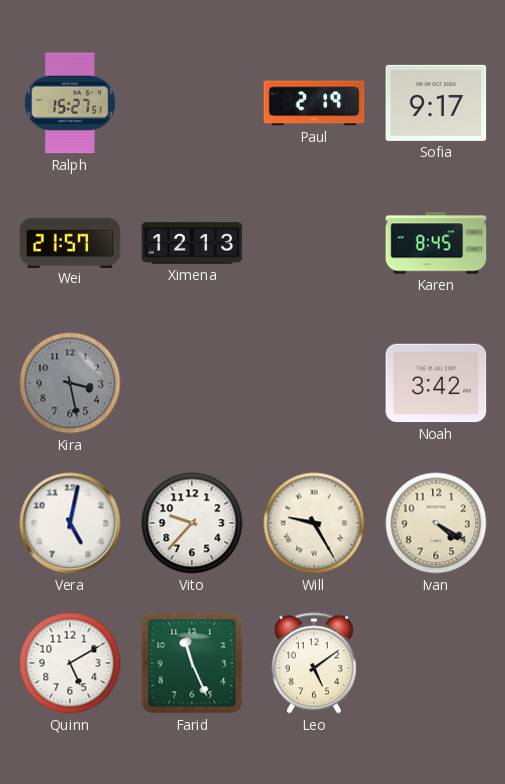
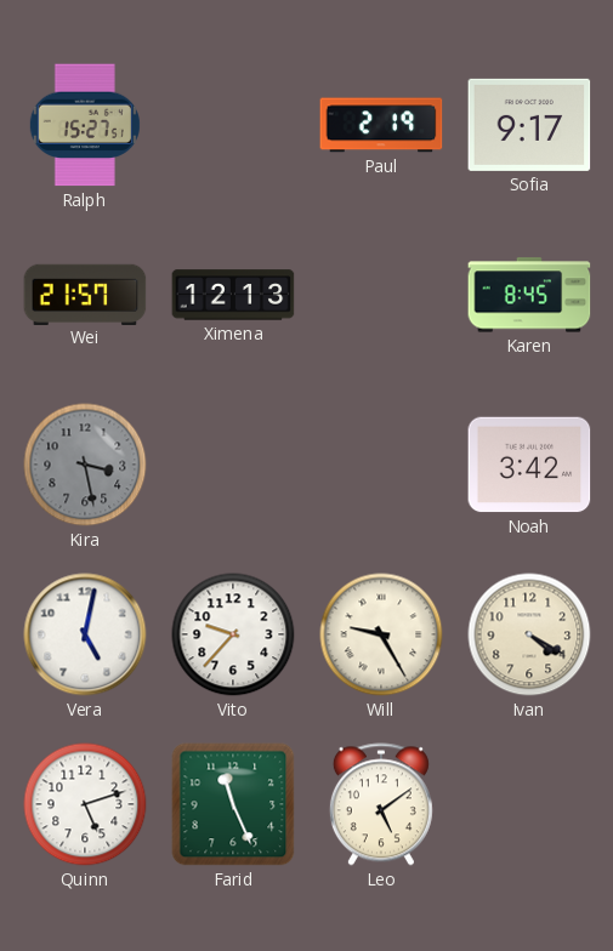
Quinn: 5:10 -> 5:12
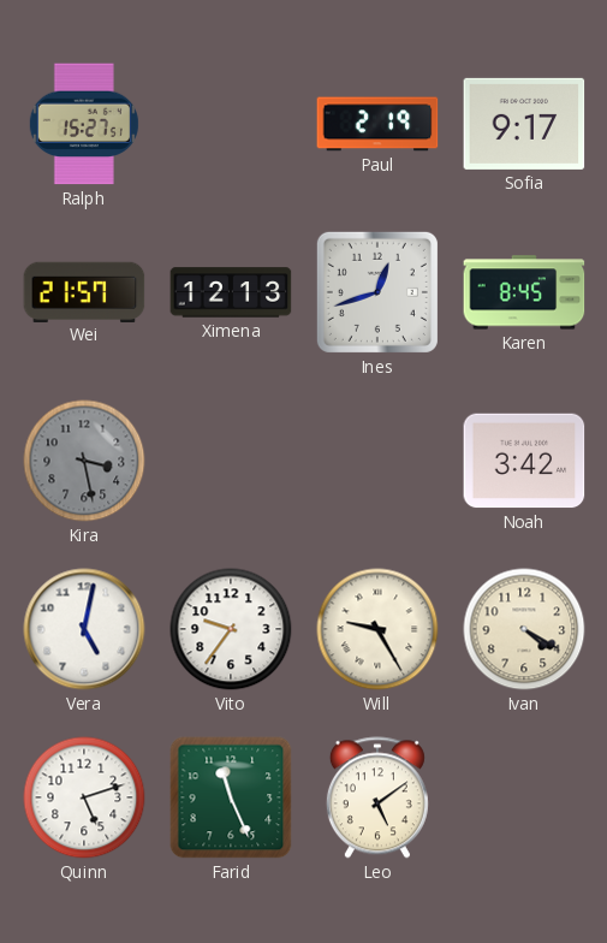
Ines: none -> 12:42
Vito: 9:37 -> 9:36
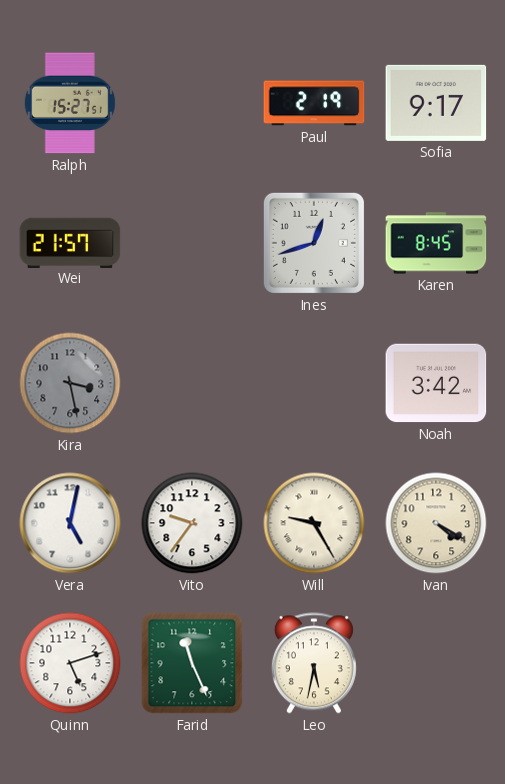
Ximena: 12:13 -> none
Leo: 5:09 -> 5:32
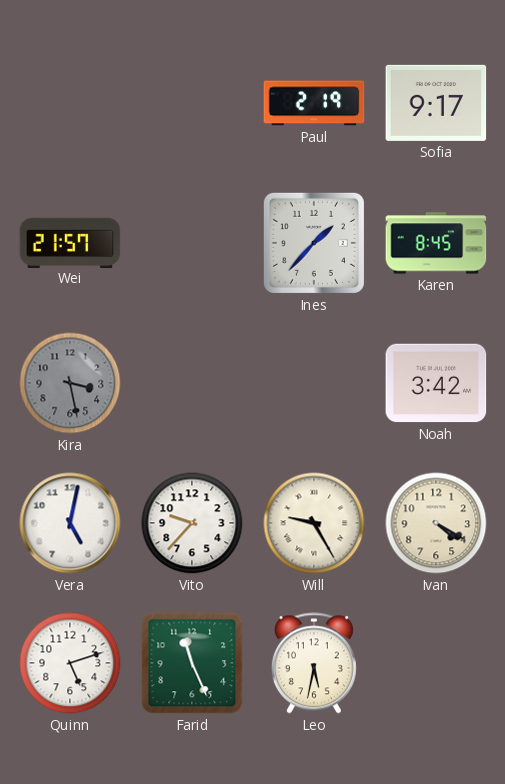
Ralph: 15:27 -> none
Ines: 12:42 -> 1:37
Vito: 9:36 -> 9:37
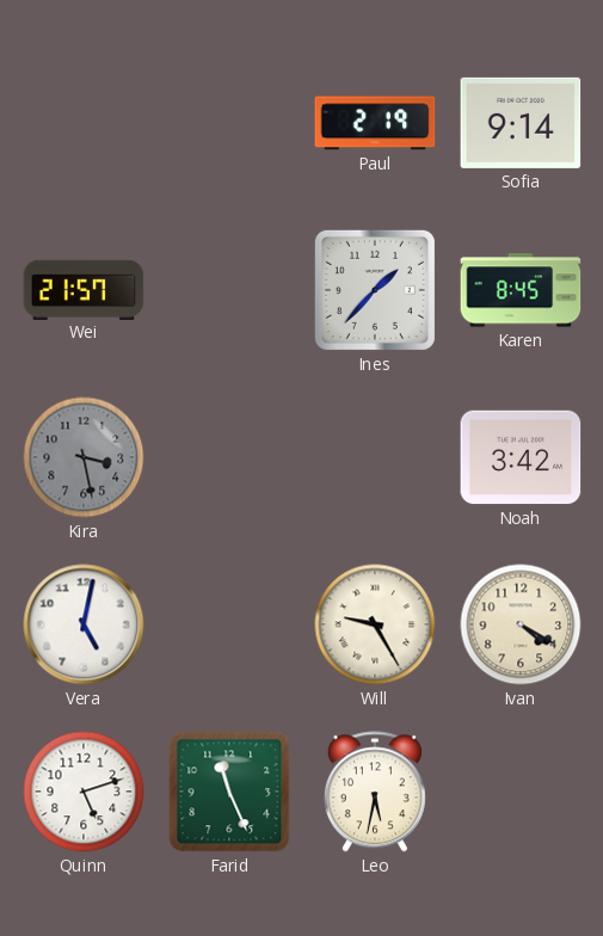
Sofia: 9:17 -> 9:14
Vito: 9:37 -> none
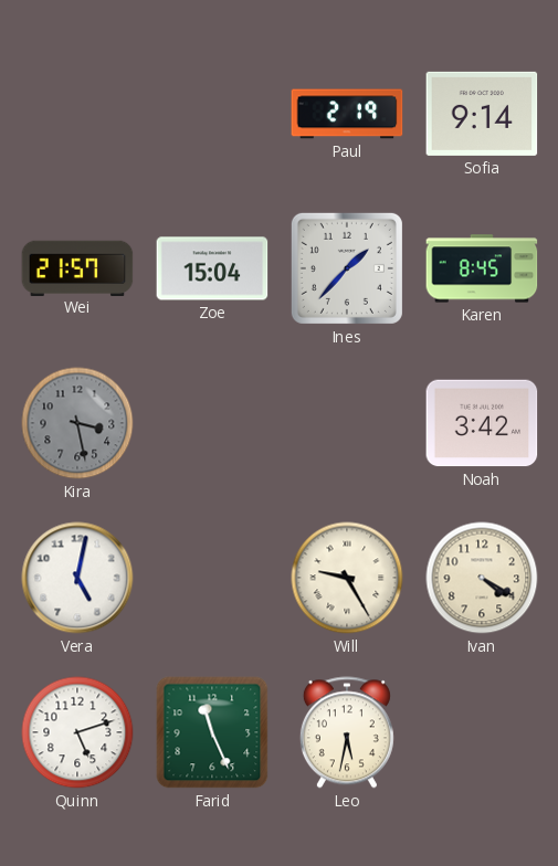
Zoe: none -> 15:04
